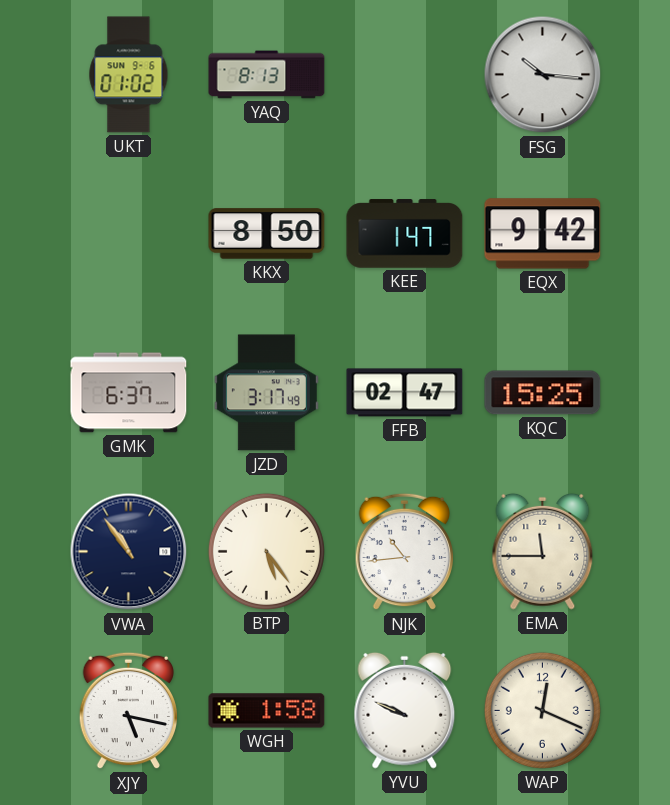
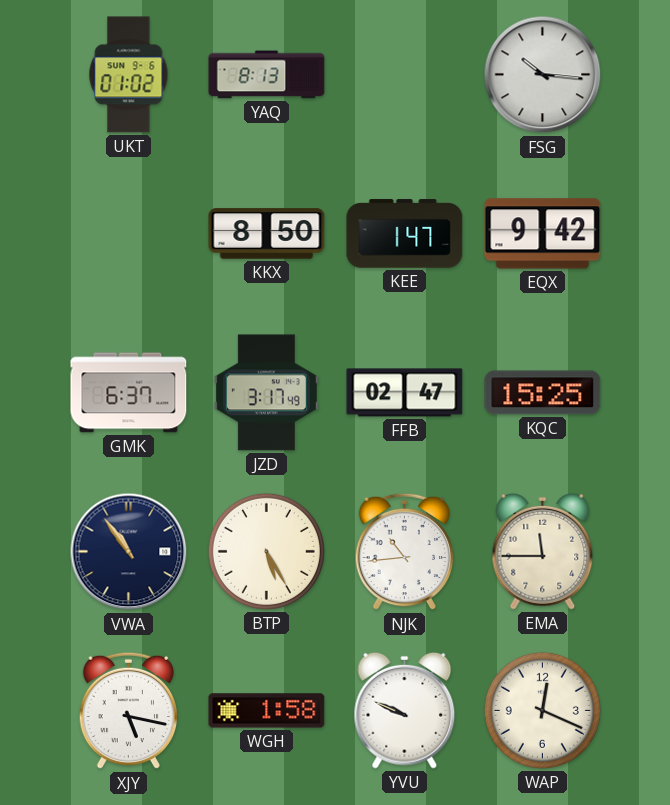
BTP: 5:24 -> 5:25
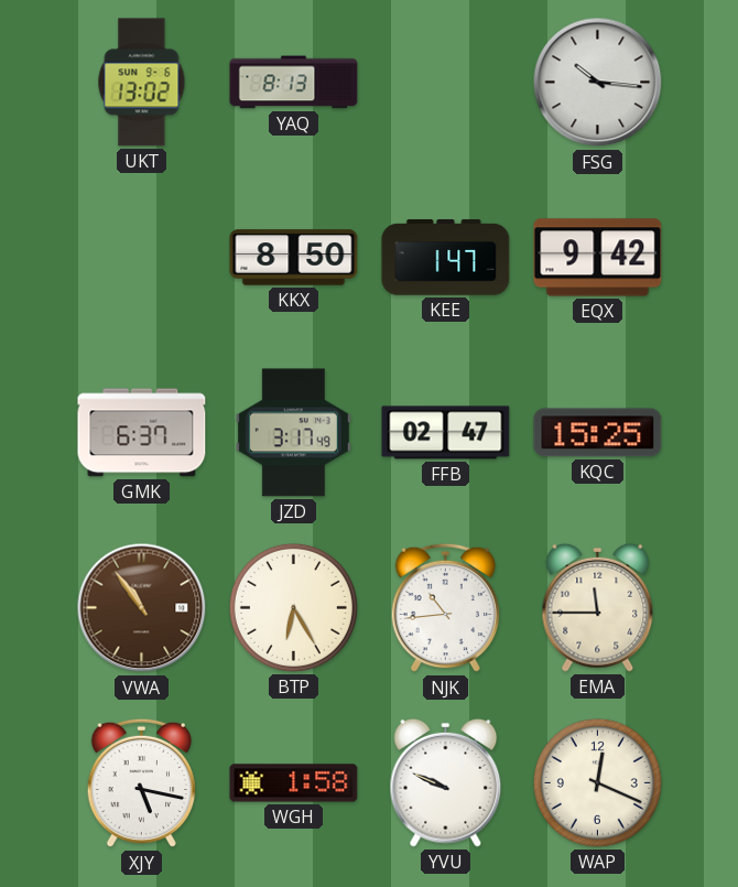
UKT: 01:02 -> 13:02
VWA dial: navy -> brown
BTP: 5:25 -> 6:25
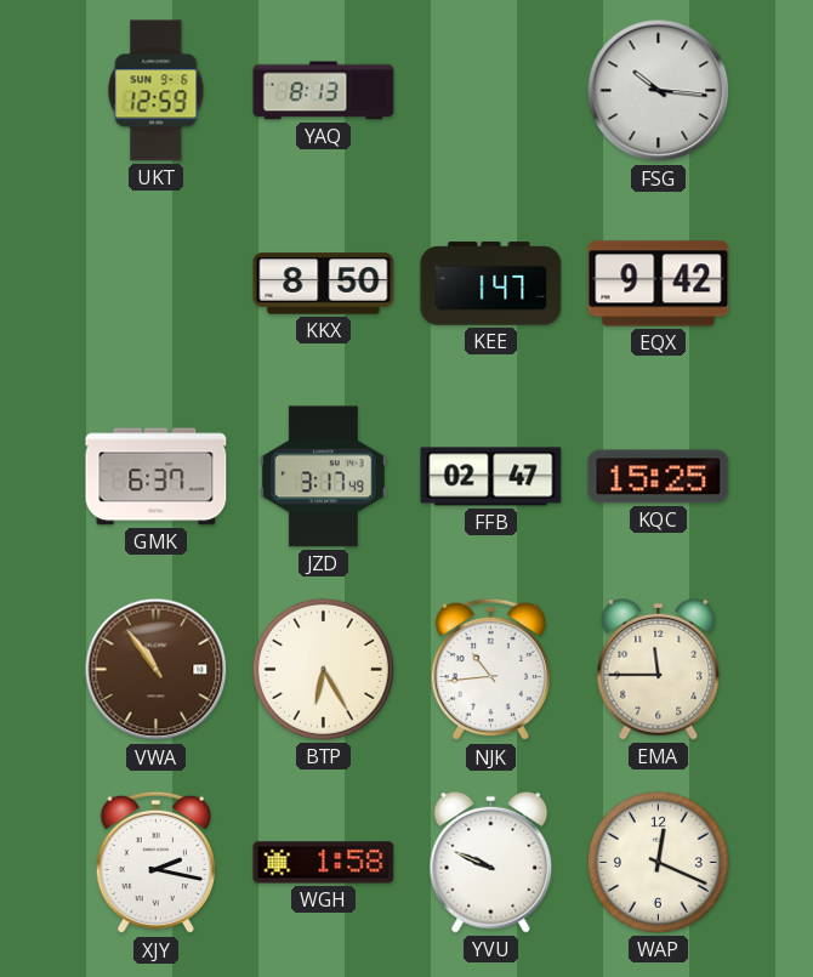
UKT: 13:02 -> 12:59
XJY: 5:17 -> 2:17
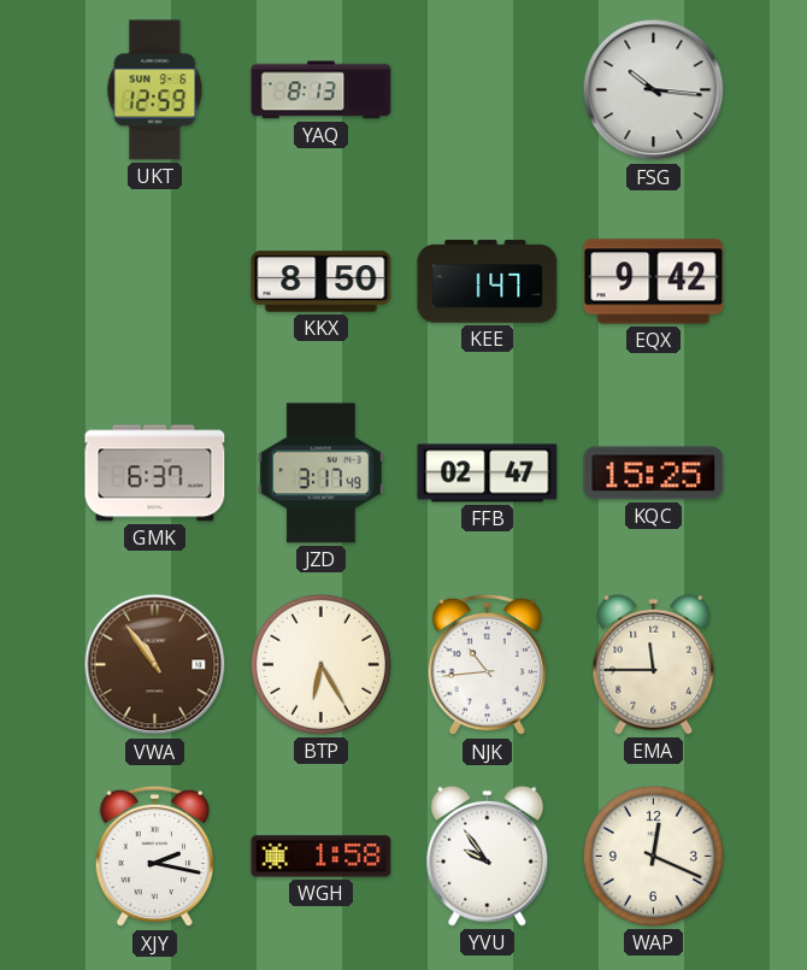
YVU: 9:49 -> 9:54
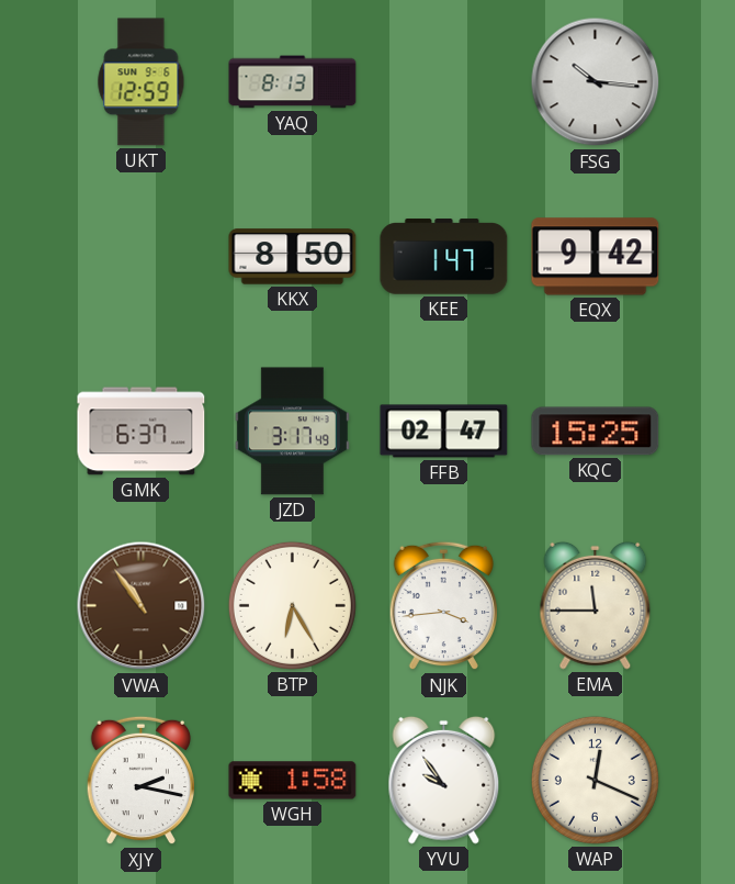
NJK: 10:44 -> 3:44
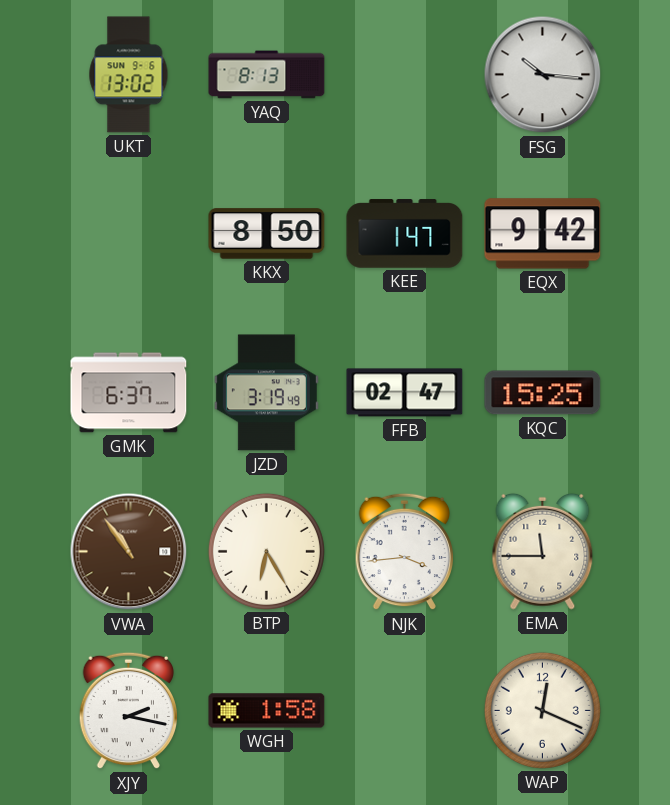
UKT: 12:59 -> 13:02
JZD: 3:17 -> 3:19
YVU: 9:54 -> none
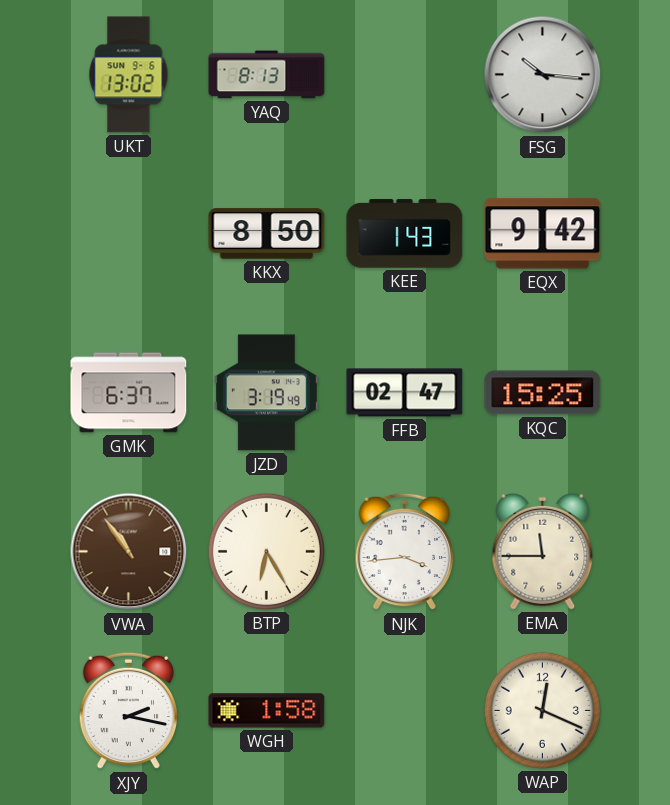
KEE: 1:47 -> 1:43
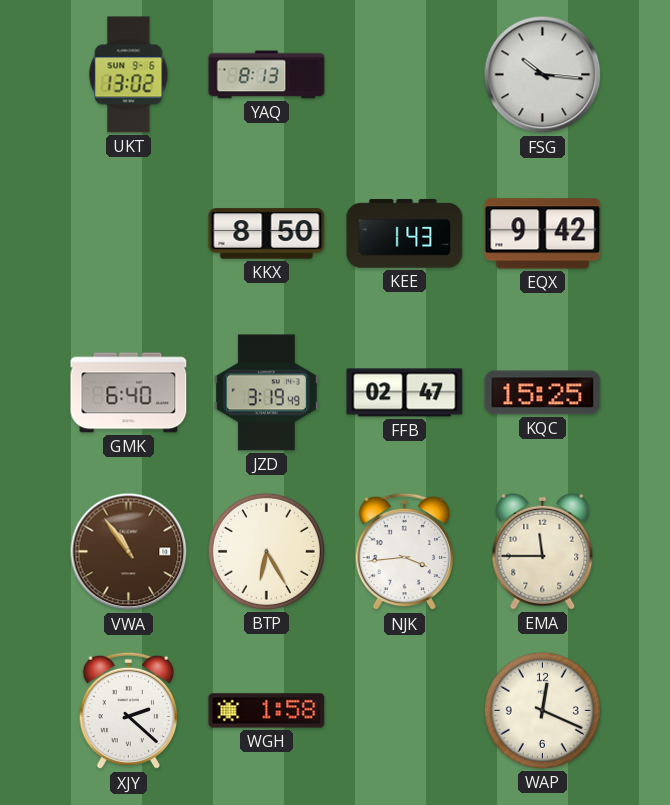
GMK: 6:37 -> 6:40
XJY: 2:17 -> 2:22
